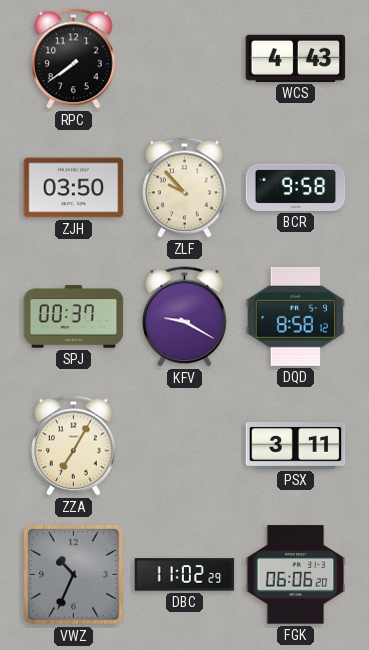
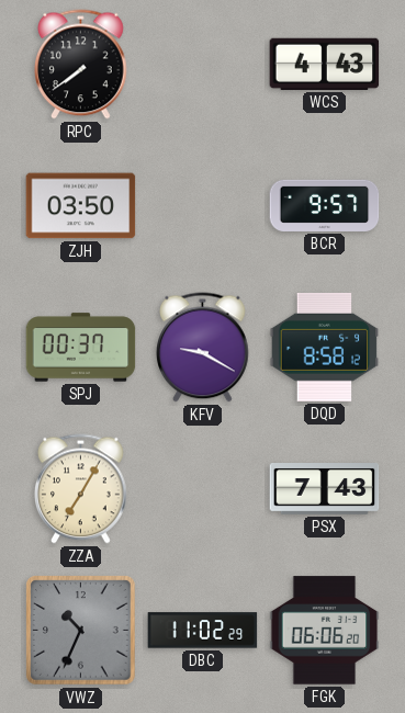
ZLF: 9:53 -> none
BCR: 9:58 -> 9:57
PSX: 3:11 -> 7:43
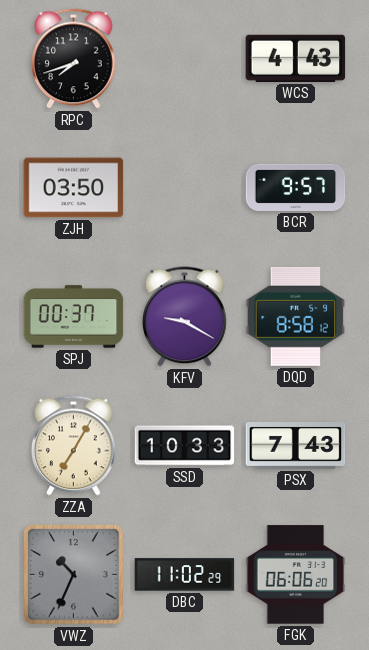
RPC: 7:39 -> 7:42
SSD: none -> 10:33
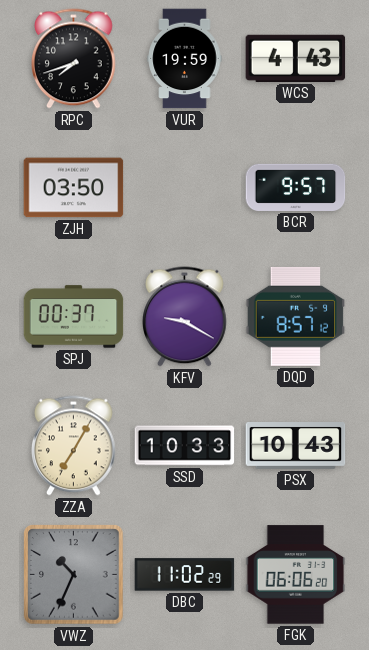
VUR: none -> 19:59
DQD: 8:58 -> 8:57
PSX: 7:43 -> 10:43
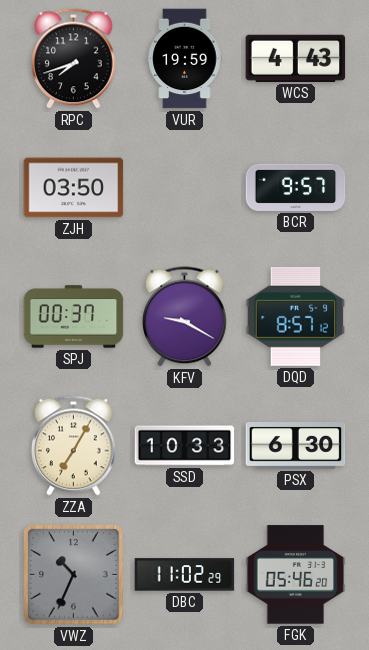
PSX: 10:43 -> 6:30
FGK: 06:06 -> 05:46
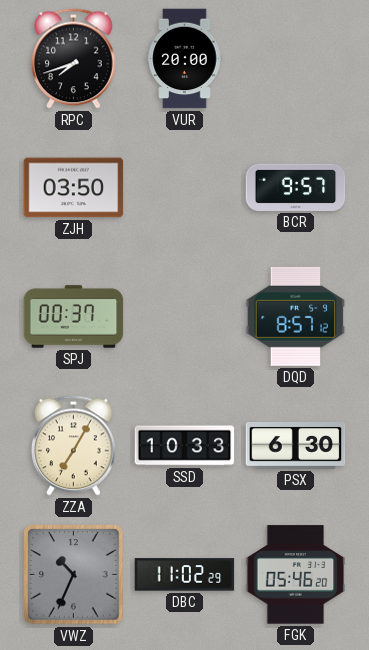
VUR: 19:59 -> 20:00
WCS: 4:43 -> none
KFV: 9:20 -> none
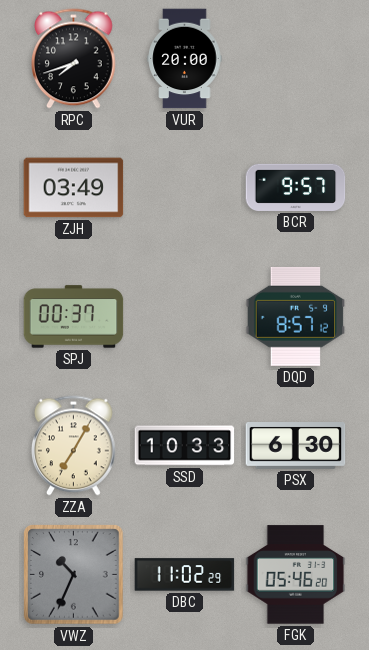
ZJH: 03:50 -> 03:49
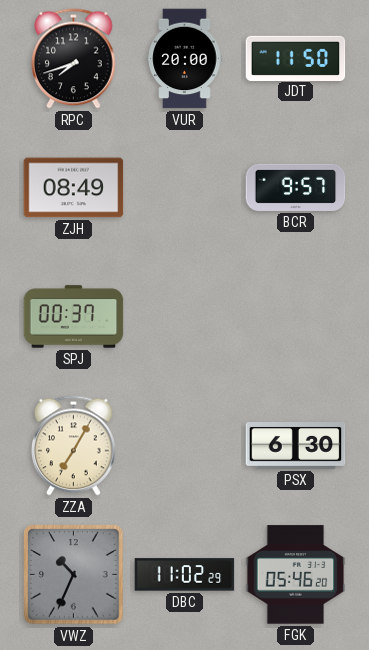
JDT: none -> 11:50
ZJH: 03:49 -> 08:49
DQD: 8:57 -> none
SSD: 10:33 -> none
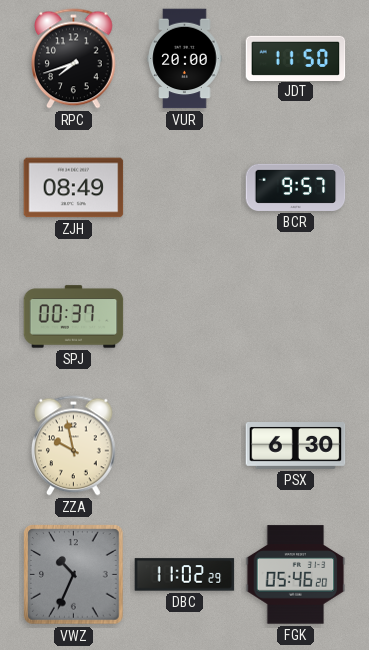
ZZA: 7:05 -> 9:58
